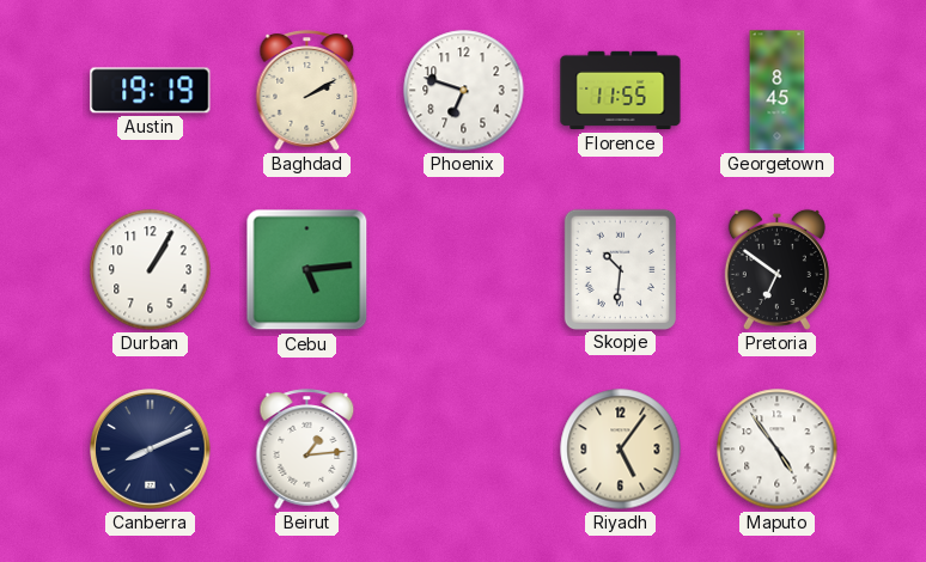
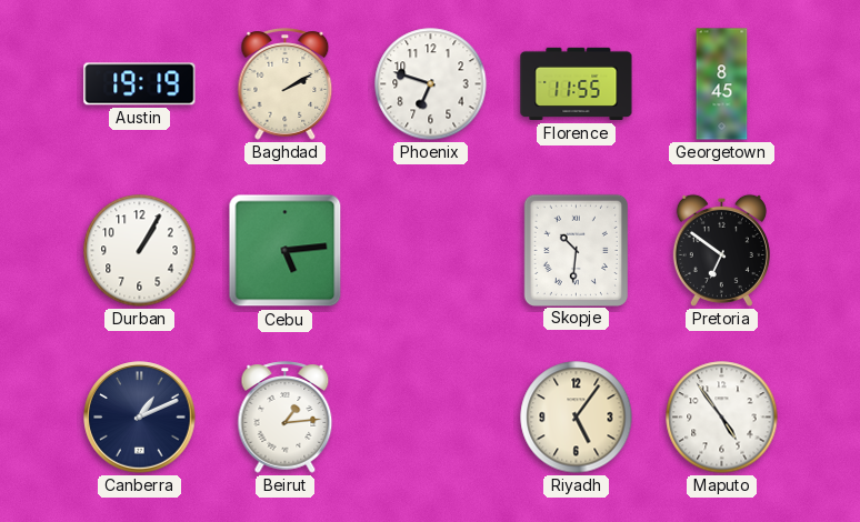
Canberra: 8:11 -> 1:11
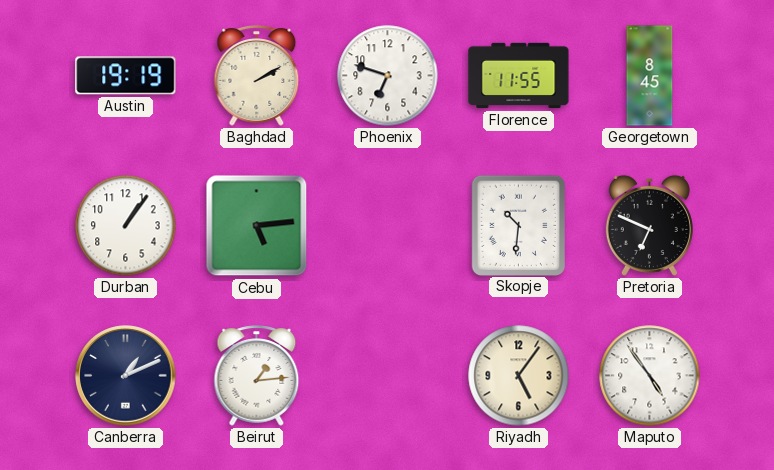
Durban: 1:05 -> 1:06
Pretoria: 6:51 -> 6:49
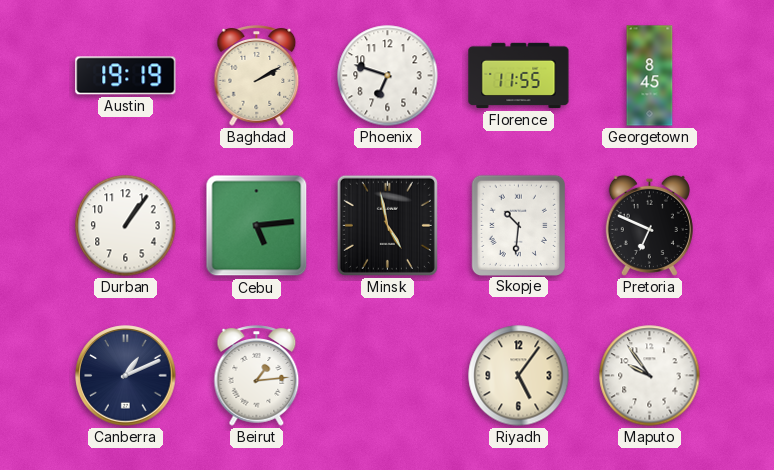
Minsk: none -> 4:58
Maputo: 4:54 -> 9:54
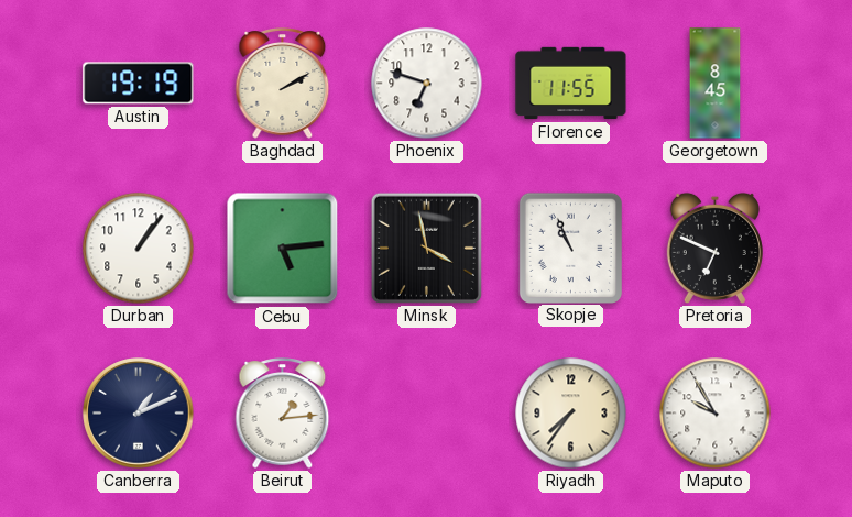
Minsk: 4:58 -> 3:58
Skopje: 10:31 -> 10:56
Riyadh: 5:06 -> 7:36
Maputo: 9:54 -> 9:55
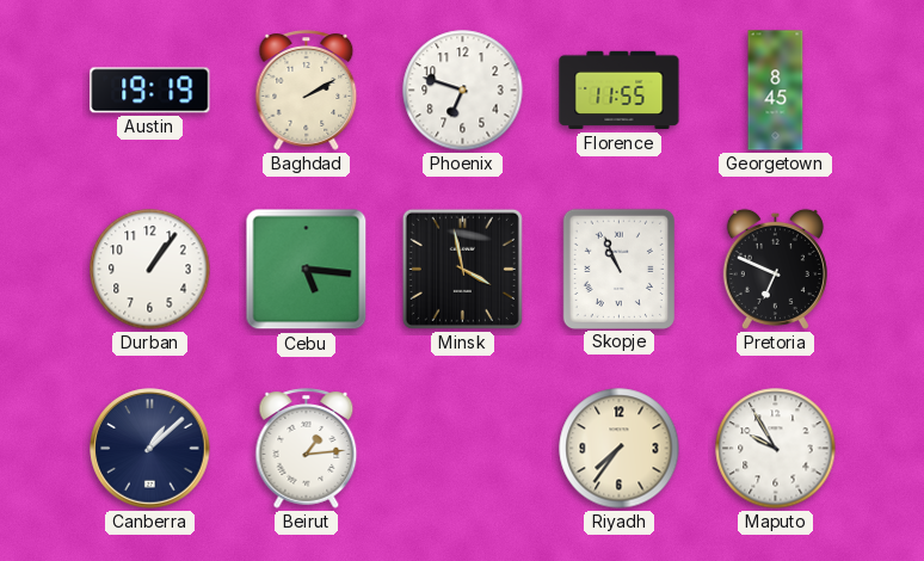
Cebu: 5:14 -> 5:16
Canberra: 1:11 -> 1:08
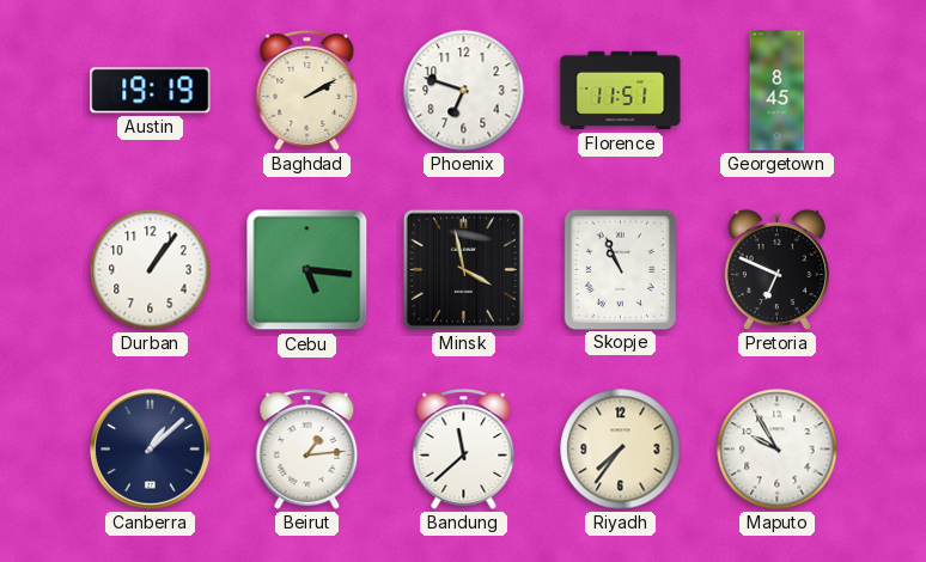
Florence: 11:55 -> 11:51
Bandung: none -> 11:38
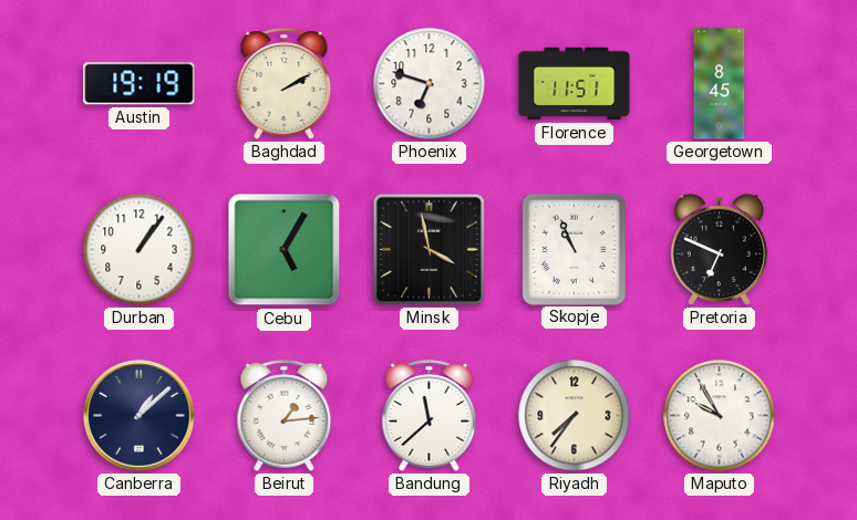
Cebu: 5:16 -> 5:05
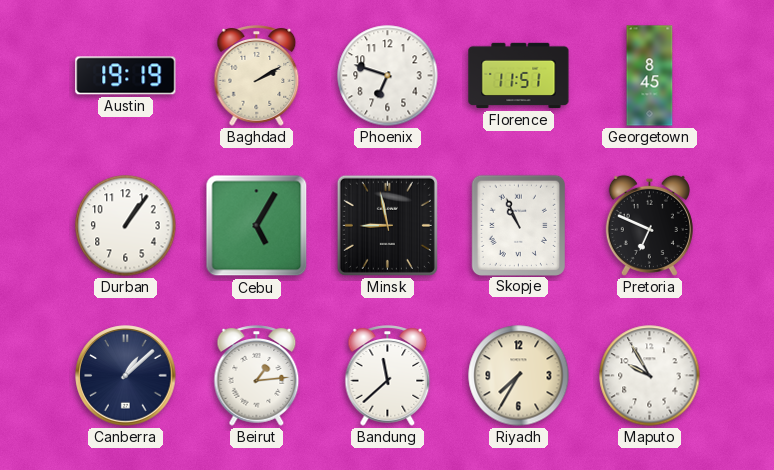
Minsk: 3:58 -> 8:58
Riyadh: 7:36 -> 7:35
